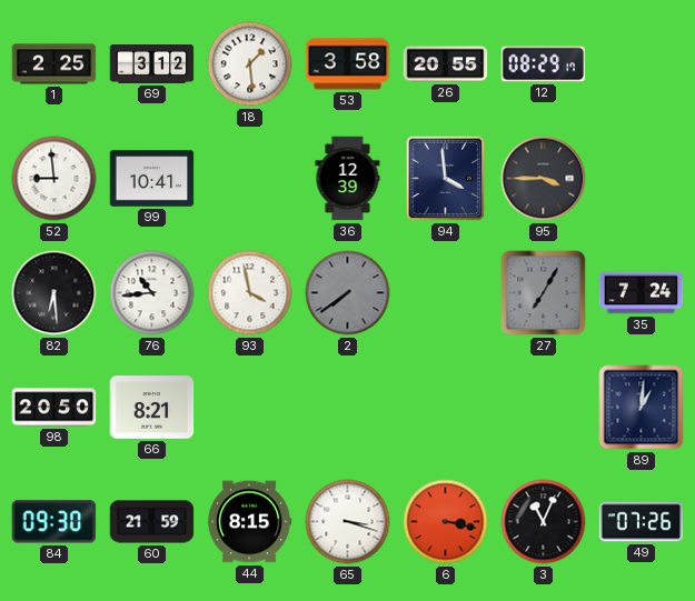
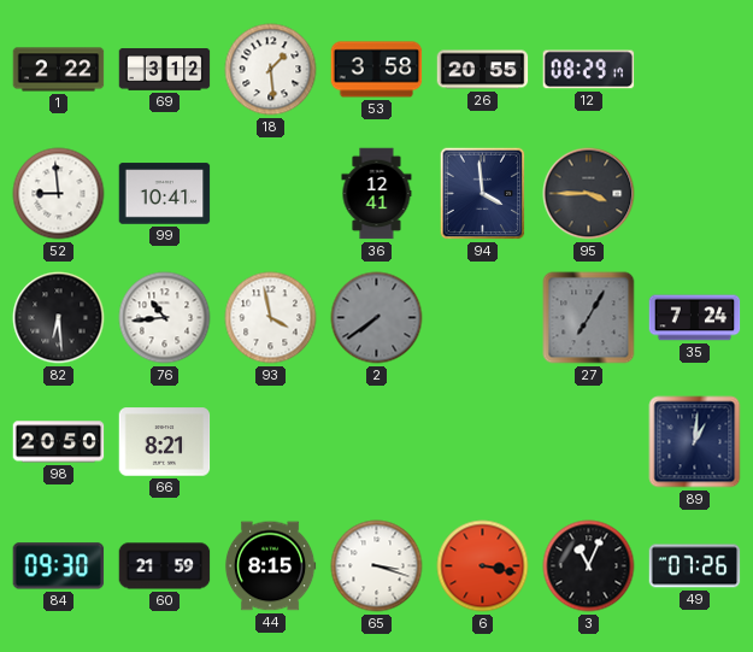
1: 2:25 -> 2:22
36: 12:39 -> 12:41
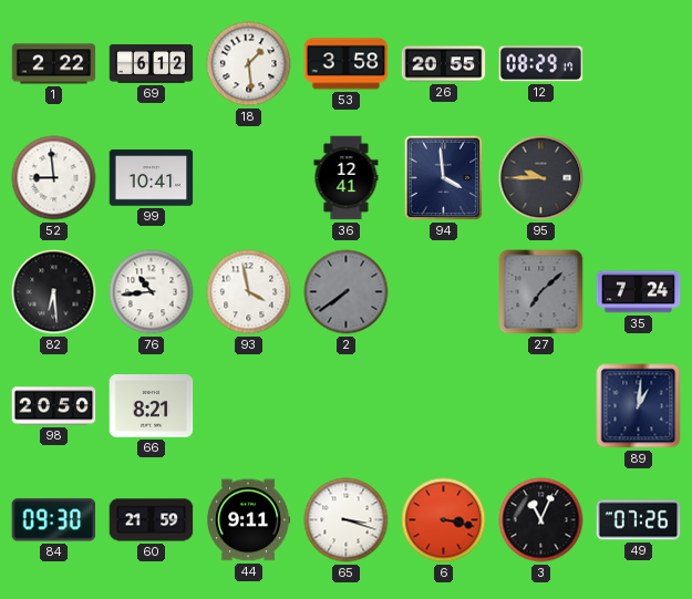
69: 3:12 -> 6:12
95: 3:45 -> 9:45
27: 7:05 -> 7:08
44: 8:15 -> 9:11
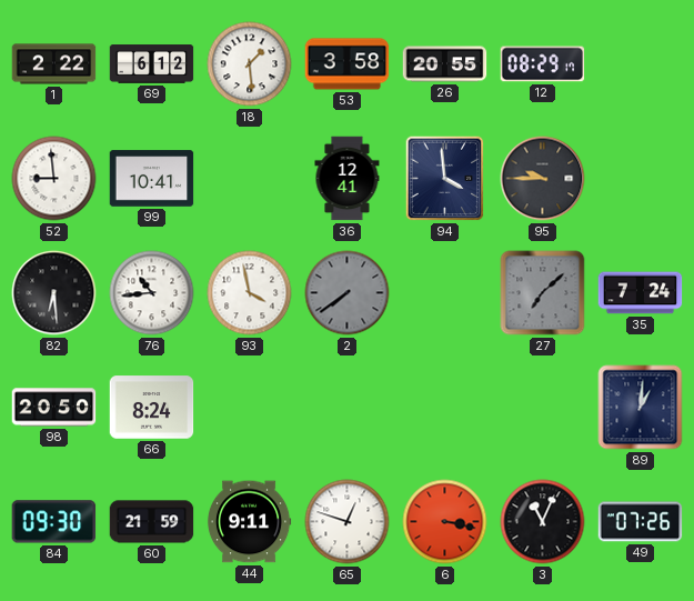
66: 8:21 -> 8:24
65: 3:18 -> 12:48
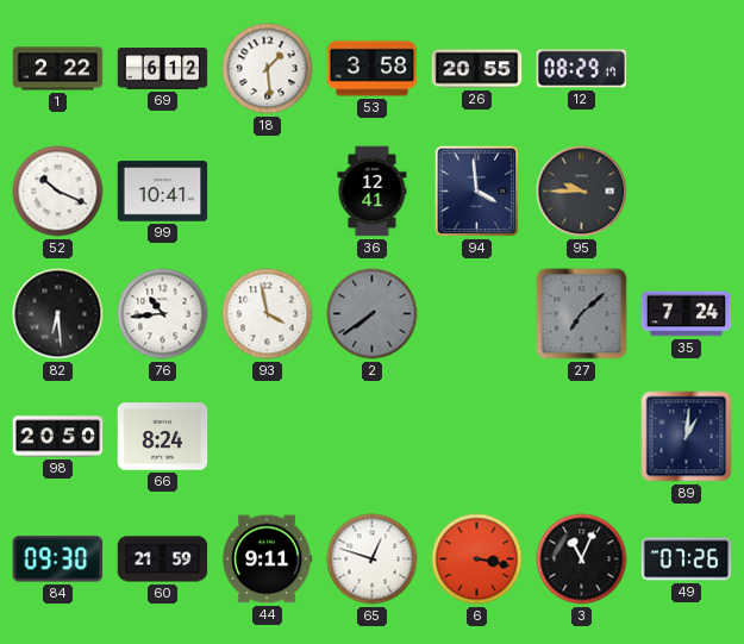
52: 8:59 -> 10:19
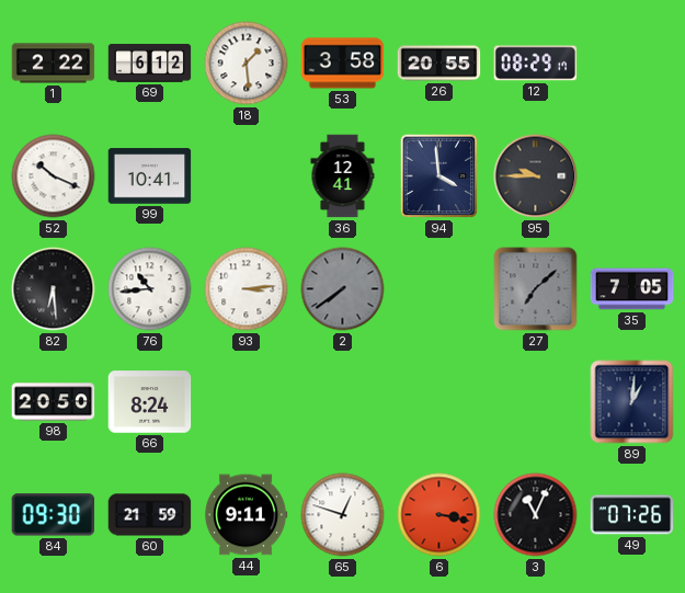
93: 3:58 -> 3:14
35: 7:24 -> 7:05
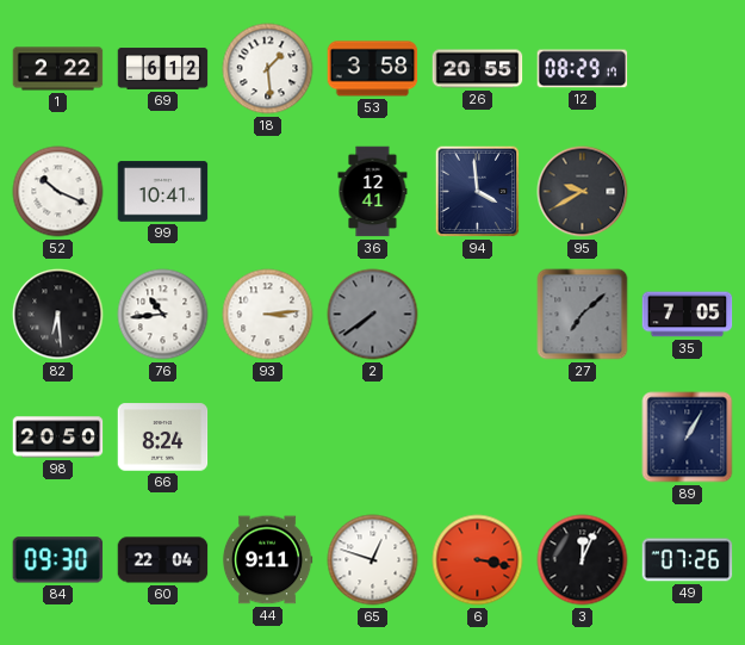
95: 9:45 -> 9:40
89: 1:01 -> 1:05
60: 21:59 -> 22:04
3: 11:04 -> 12:04
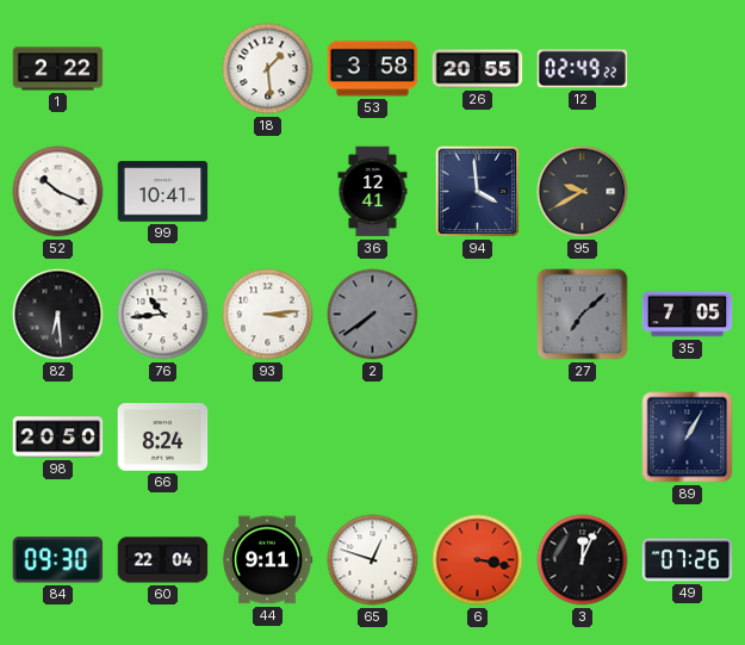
69: 6:12 -> none
12: 08:29 -> 02:49
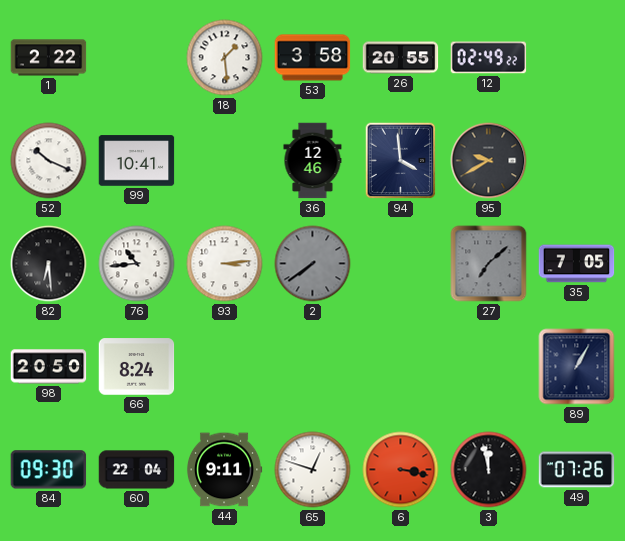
36: 12:41 -> 12:46
3: 12:04 -> 11:58
